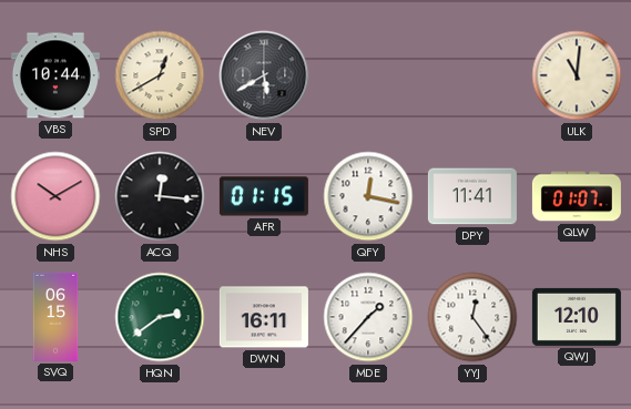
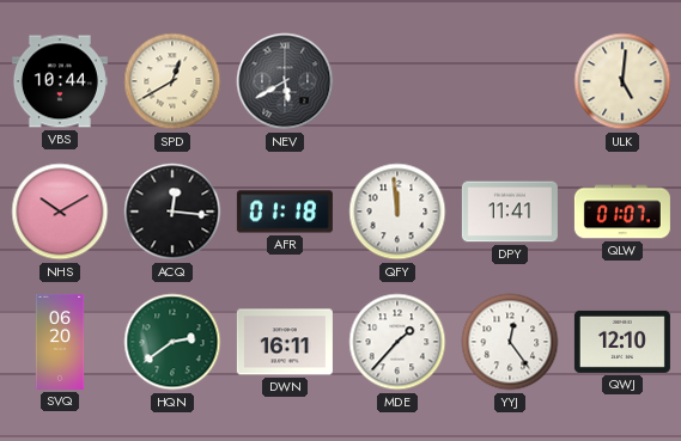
ULK: 11:01 -> 5:01
AFR: 01:15 -> 01:18
QFY: 12:17 -> 11:59
SVQ: 06:15 -> 06:20
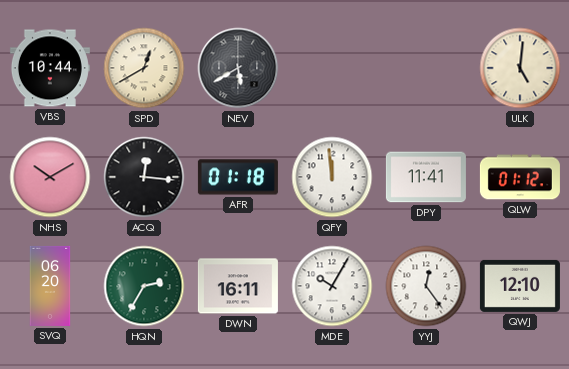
QLW: 01:07 -> 01:12
HQN: 2:39 -> 2:35
MDE: 1:37 -> 10:05
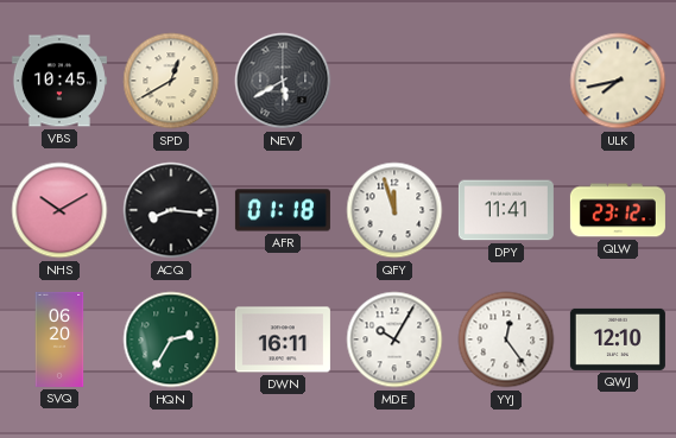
VBS: 10:44 -> 10:45
ULK: 5:01 -> 7:43
ACQ: 12:16 -> 8:16
QFY: 11:59 -> 11:57
QLW: 01:12 -> 23:12
